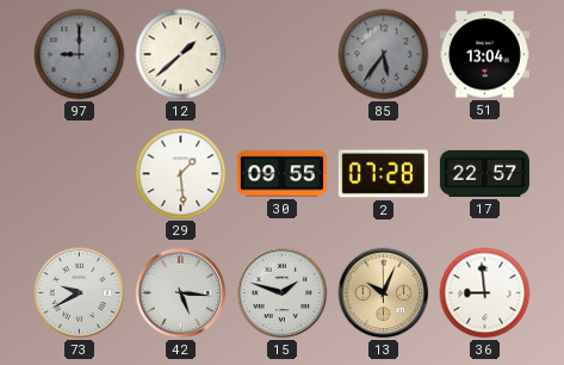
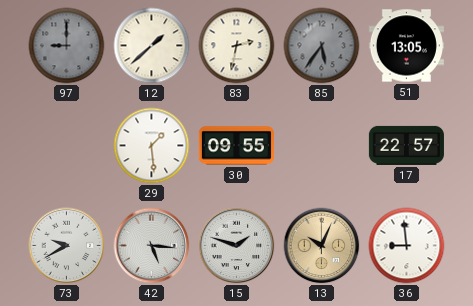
83: none -> 2:32
51: 13:04 -> 13:05
2: 07:28 -> none
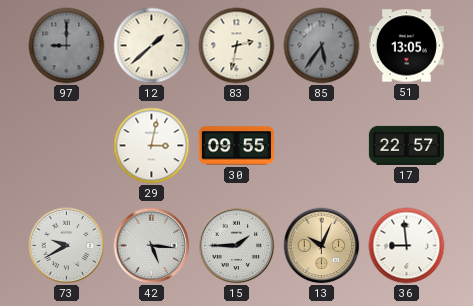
29: 1:29 -> 3:02
15: 1:48 -> 1:45
